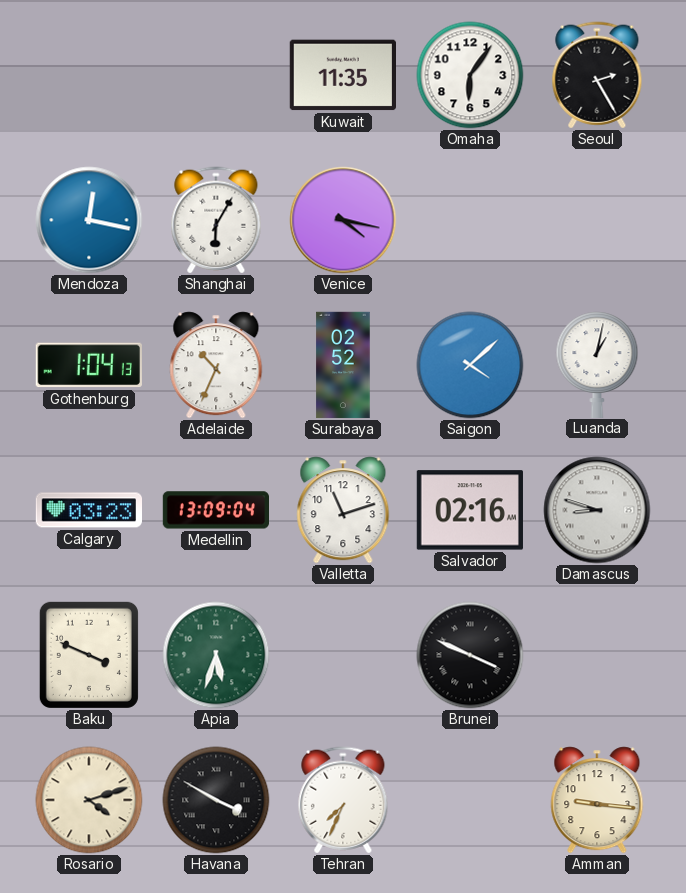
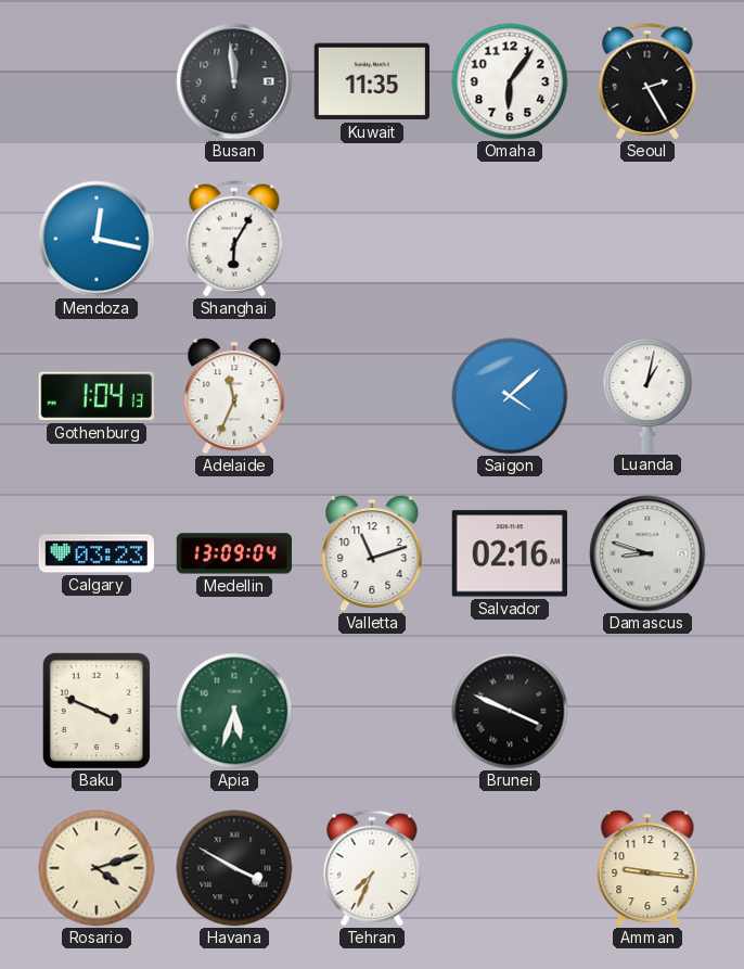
Busan: none -> 11:59
Venice: 4:17 -> none
Adelaide: 10:34 -> 11:34
Surabaya: 02:52 -> none
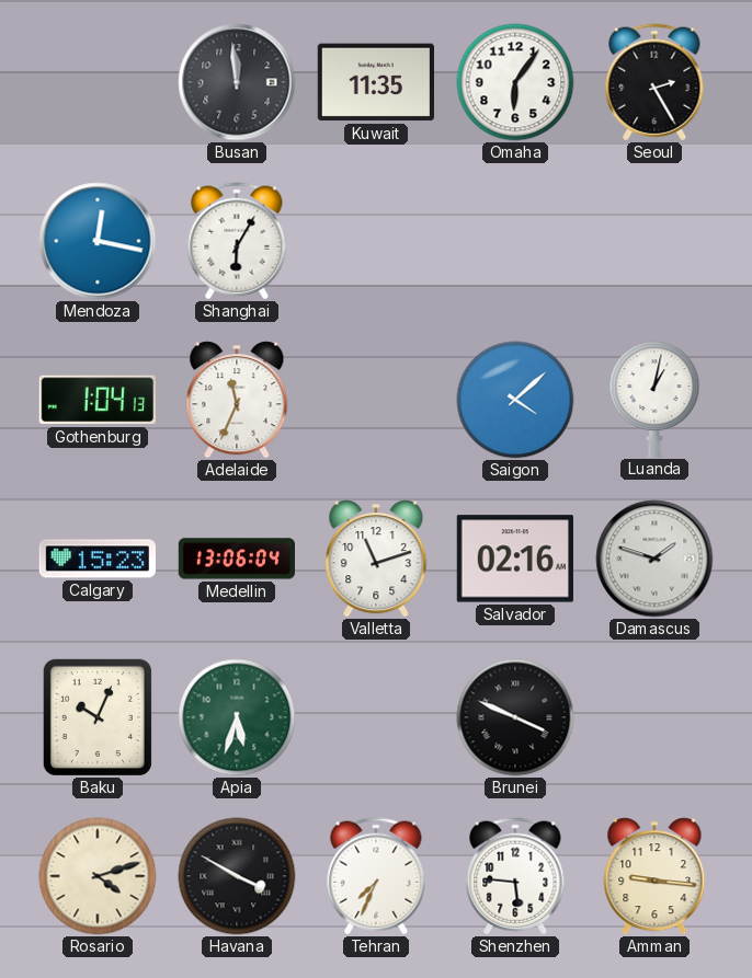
Calgary: 03:23 -> 15:23
Medellin: 13:09 -> 13:06
Damascus: 8:48 -> 1:48
Baku: 3:49 -> 10:04
Shenzhen: none -> 5:46
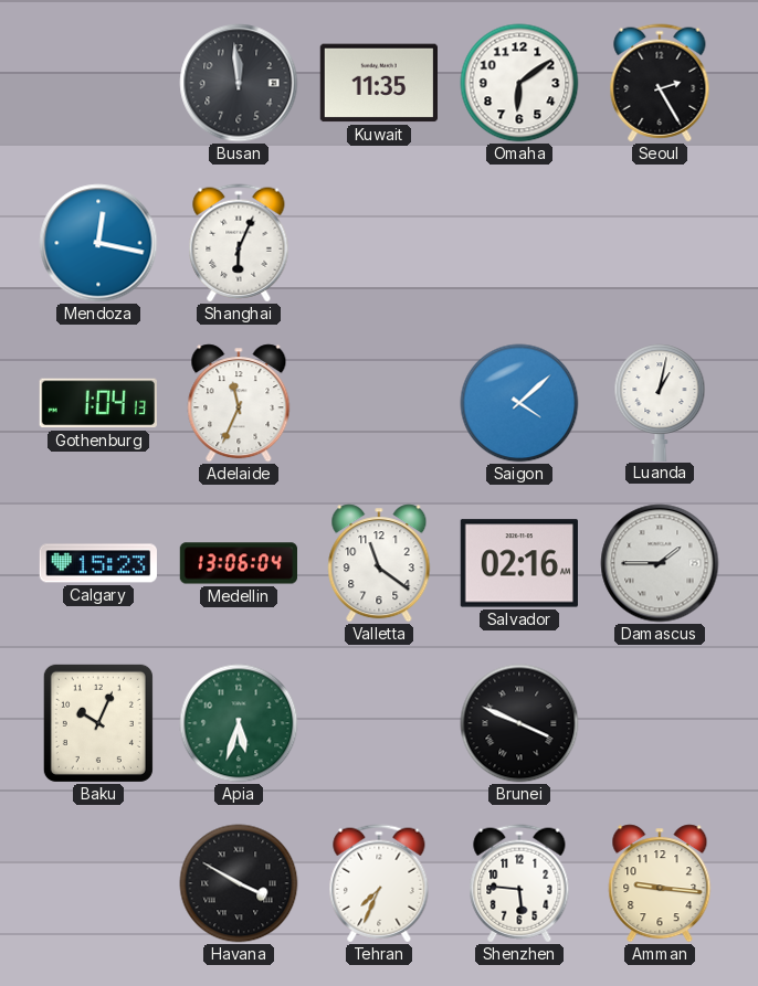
Omaha: 6:06 -> 6:09
Shanghai: 6:05 -> 6:04
Valletta: 11:12 -> 11:21
Damascus: 1:48 -> 1:45
Rosario: 4:12 -> none
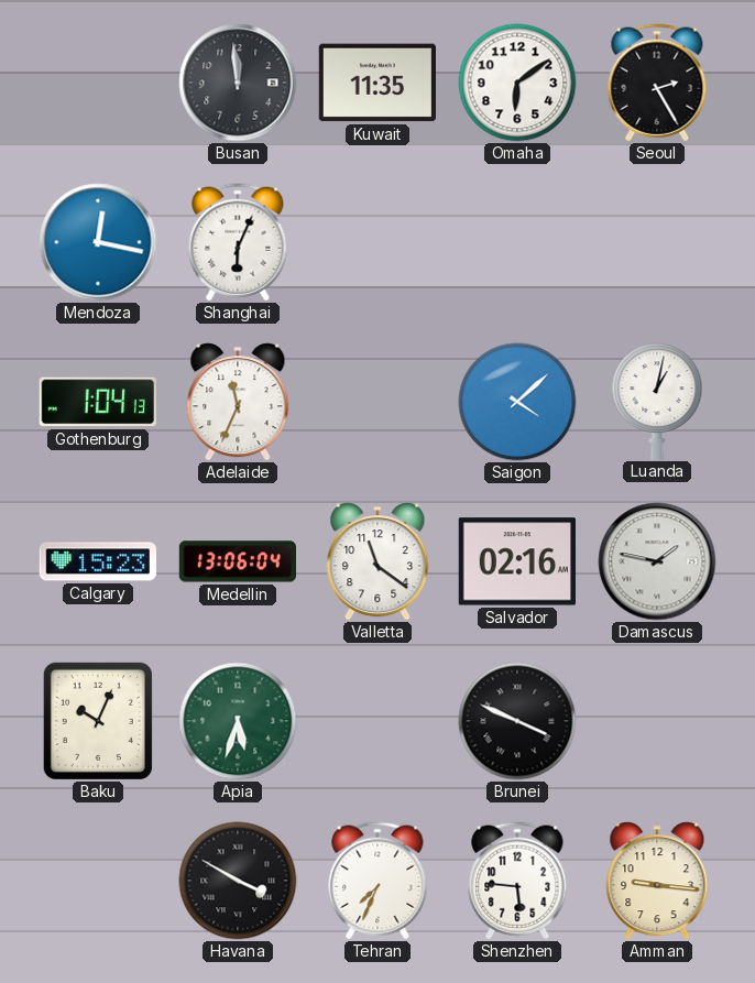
Damascus: 1:45 -> 1:47
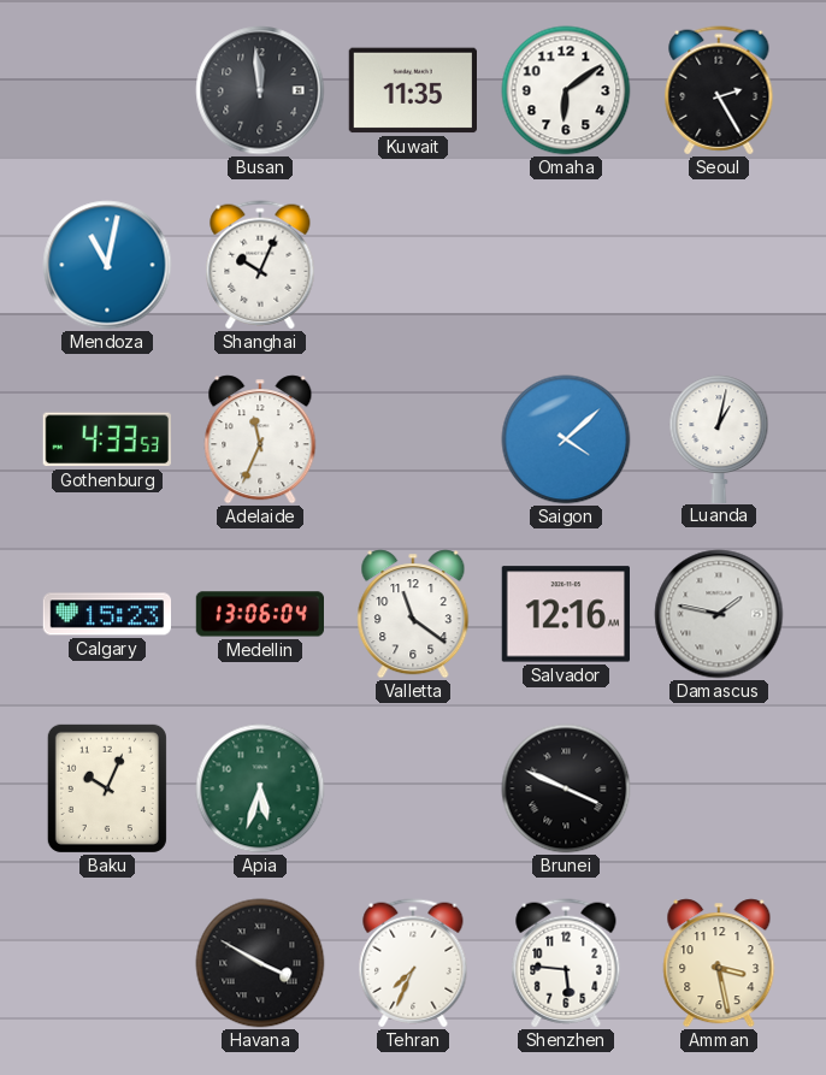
Mendoza: 12:17 -> 11:02
Shanghai: 6:04 -> 10:04
Gothenburg: 1:04 -> 4:33
Salvador: 02:16 -> 12:16
Amman: 9:16 -> 3:28
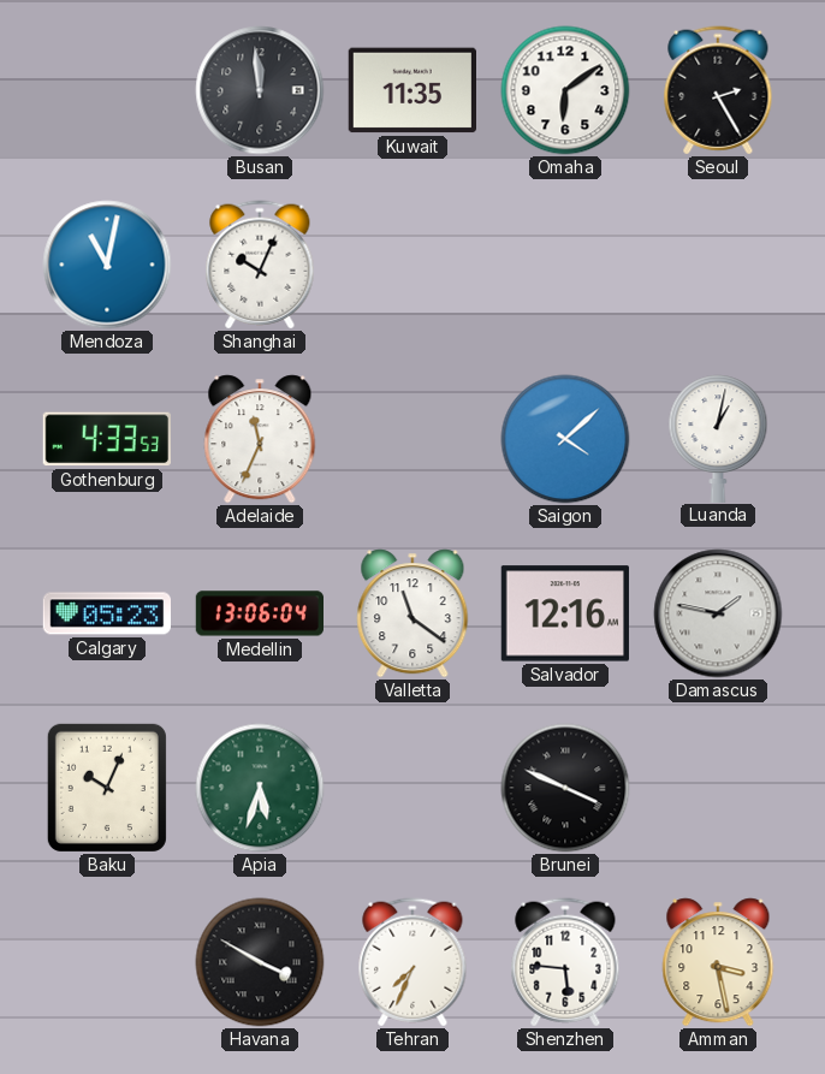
Calgary: 15:23 -> 05:23
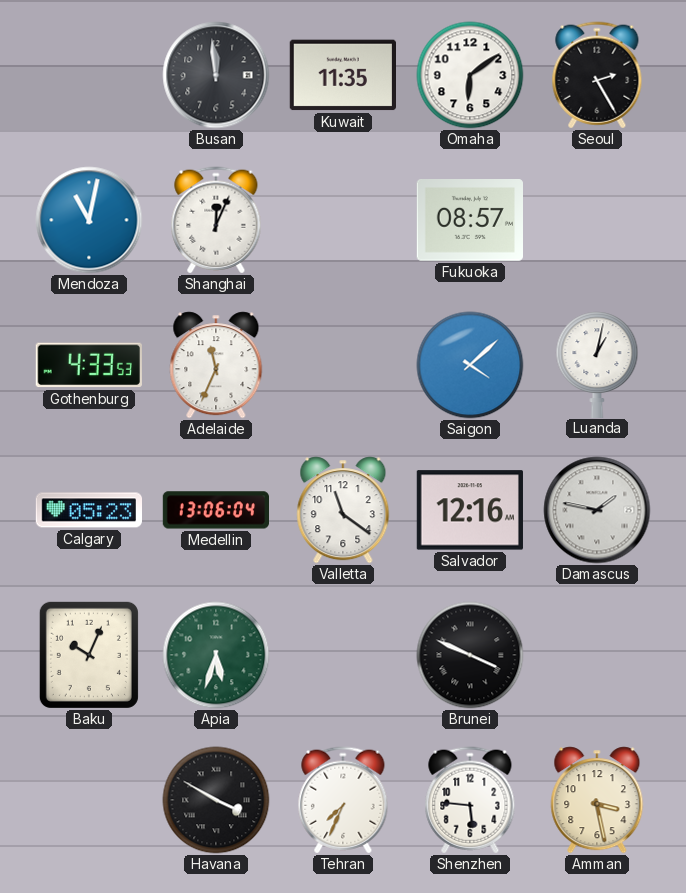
Shanghai: 10:04 -> 12:04
Fukuoka: none -> 08:57
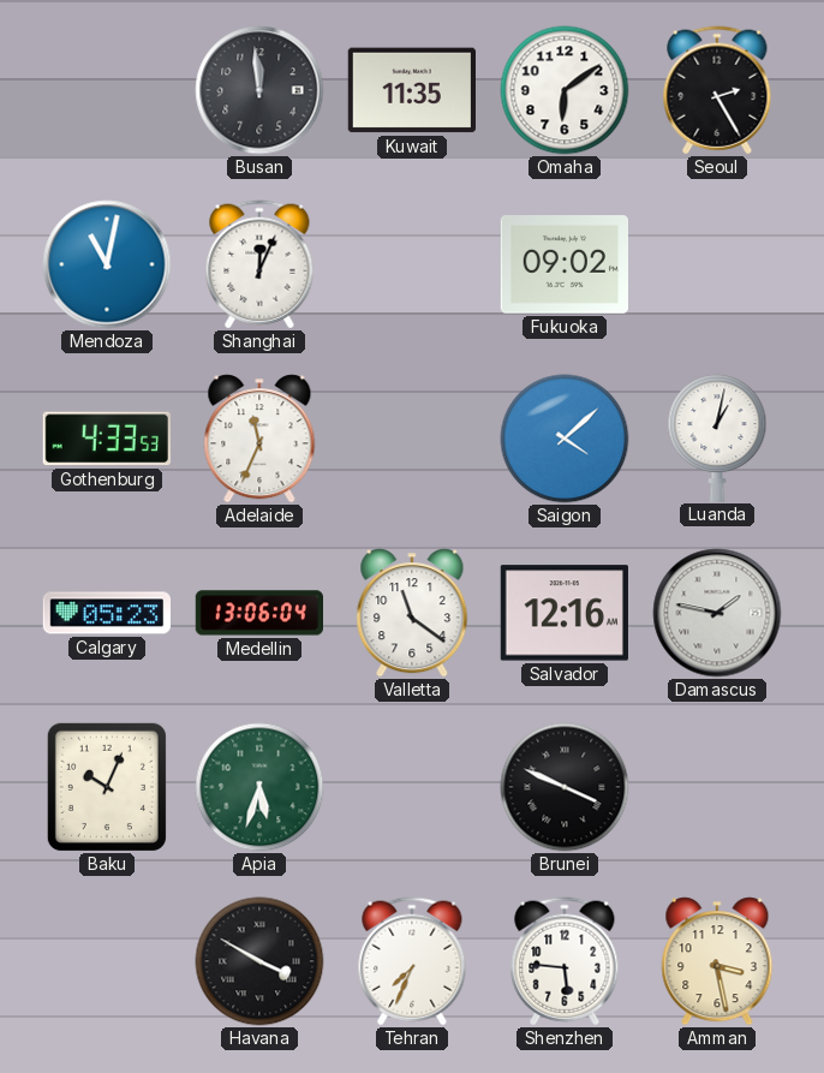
Fukuoka: 08:57 -> 09:02
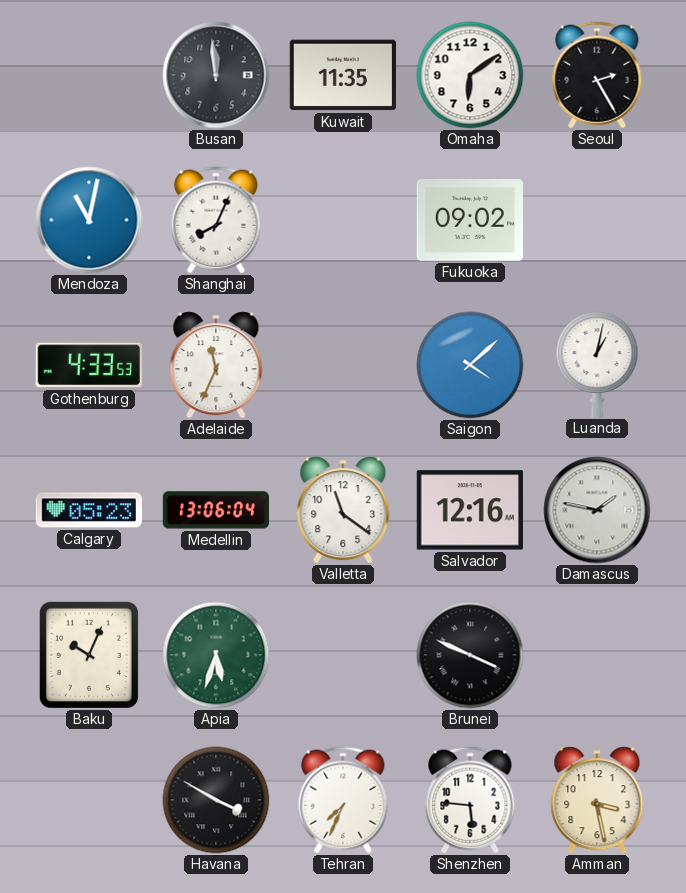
Shanghai: 12:04 -> 8:04
